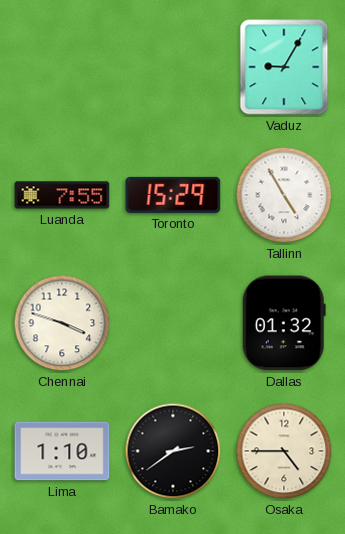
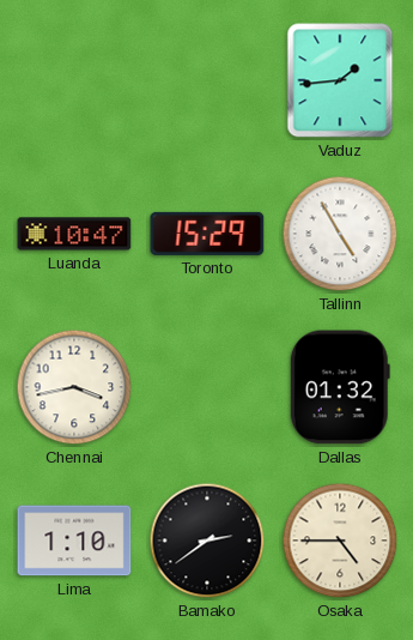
Vaduz: 9:05 -> 1:44
Luanda: 7:55 -> 10:47
Chennai: 3:48 -> 3:43
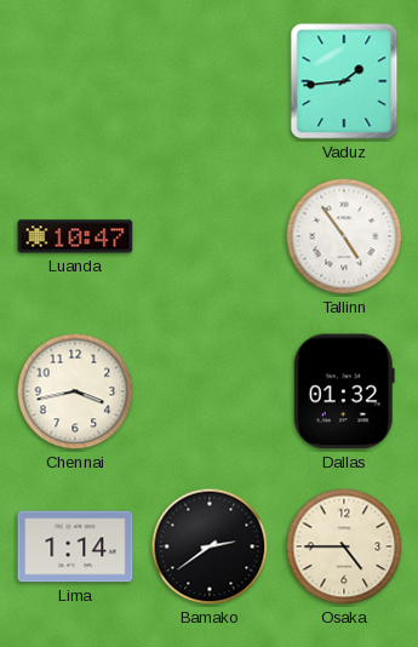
Toronto: 15:29 -> none
Tallinn: 4:55 -> 4:54
Lima: 1:10 -> 1:14
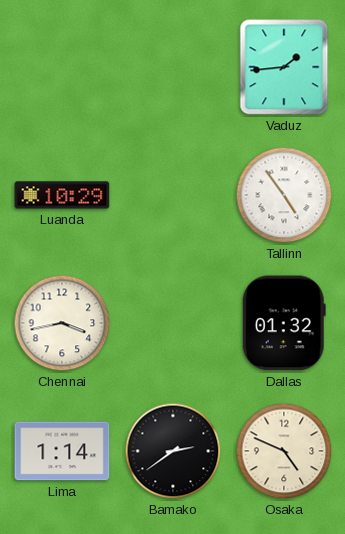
Luanda: 10:47 -> 10:29
Osaka: 4:45 -> 4:49
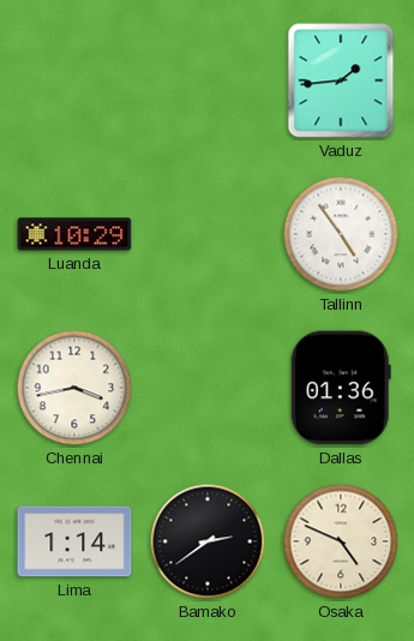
Dallas: 01:32 -> 01:36
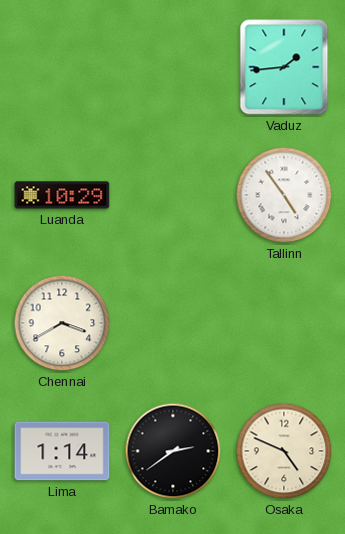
Chennai: 3:43 -> 3:40
Dallas: 01:36 -> none
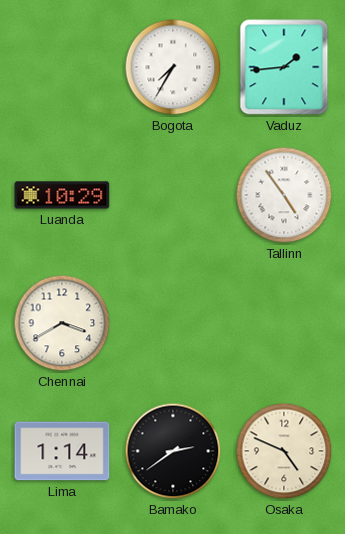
Bogota: none -> 7:35
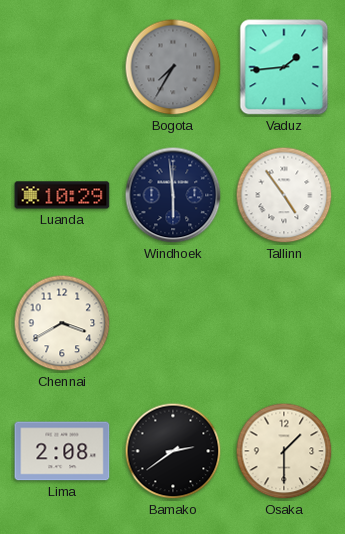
Bogota dial: white -> grey
Windhoek: none -> 5:59
Lima: 1:14 -> 2:08
Osaka: 4:49 -> 1:30
